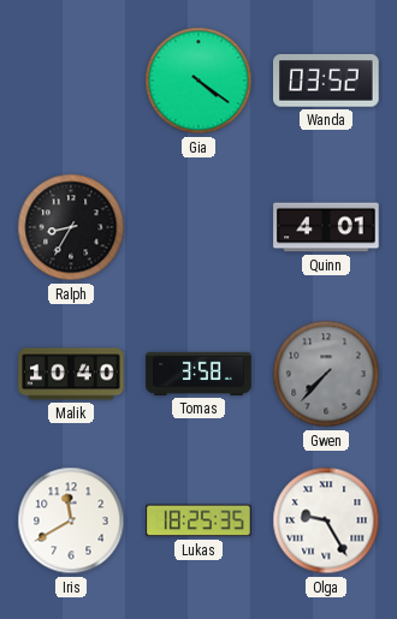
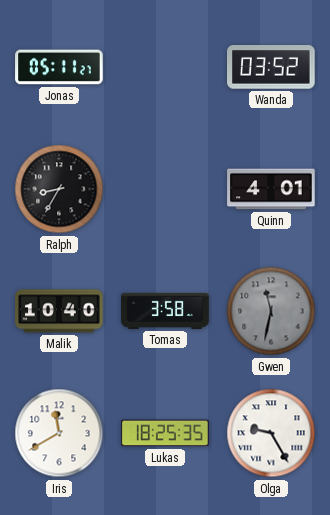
Jonas: none -> 05:11
Gia: 4:21 -> none
Gwen: 7:37 -> 11:32
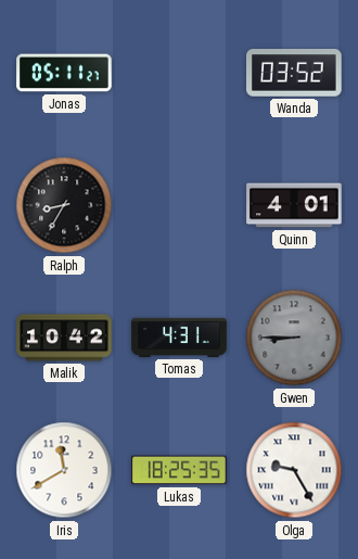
Malik: 10:40 -> 10:42
Tomas: 3:58 -> 4:31
Gwen: 11:32 -> 8:45
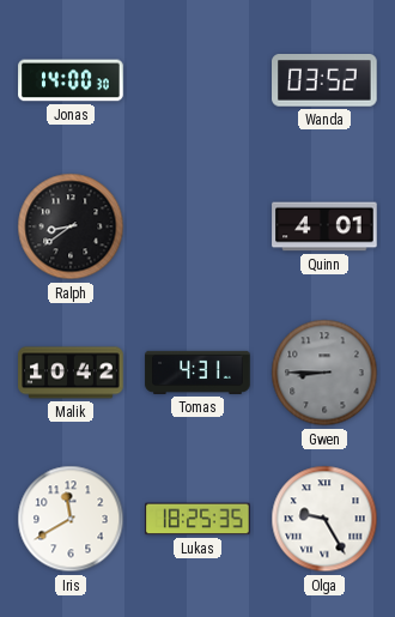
Jonas: 05:11 -> 14:00
Ralph: 8:35 -> 8:39
